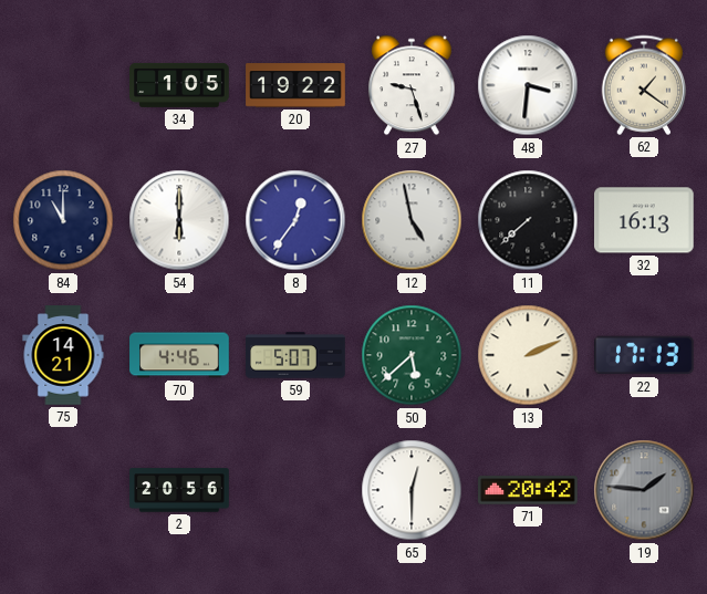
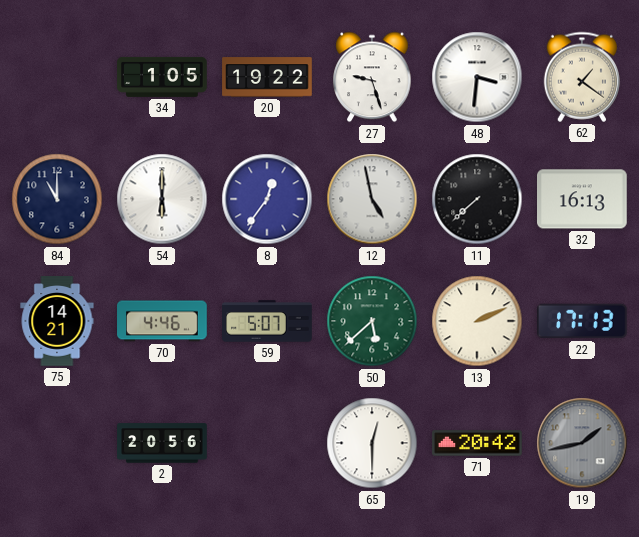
19: 1:46 -> 1:43
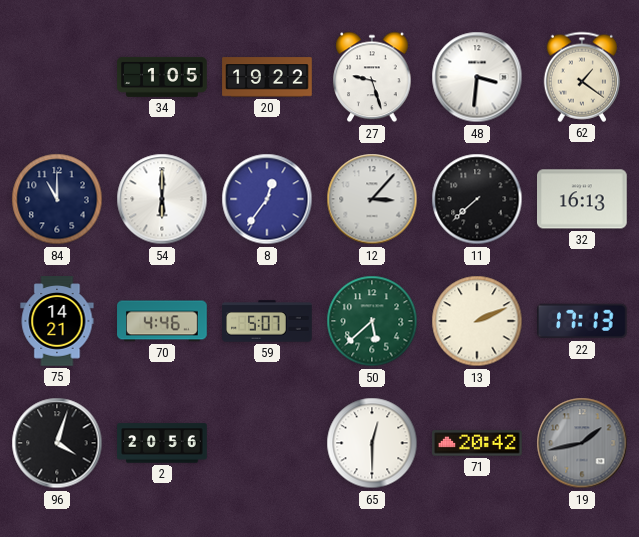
12: 4:58 -> 3:07
96: none -> 4:03
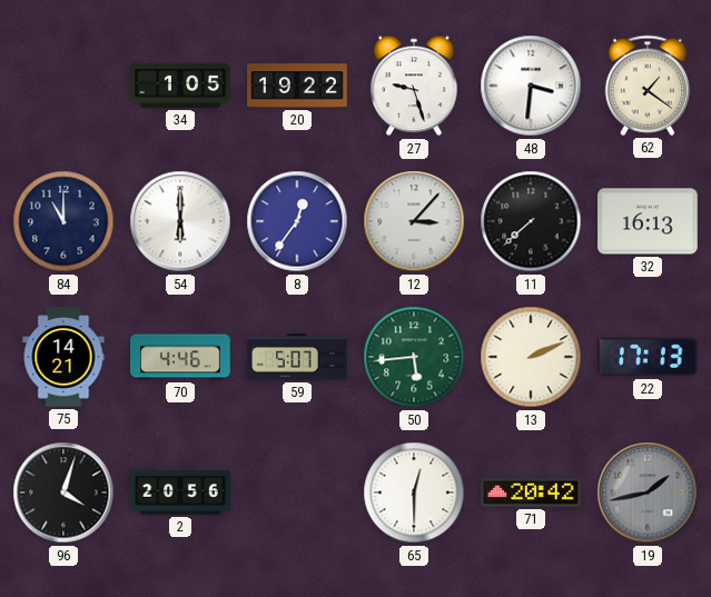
50: 5:38 -> 5:44
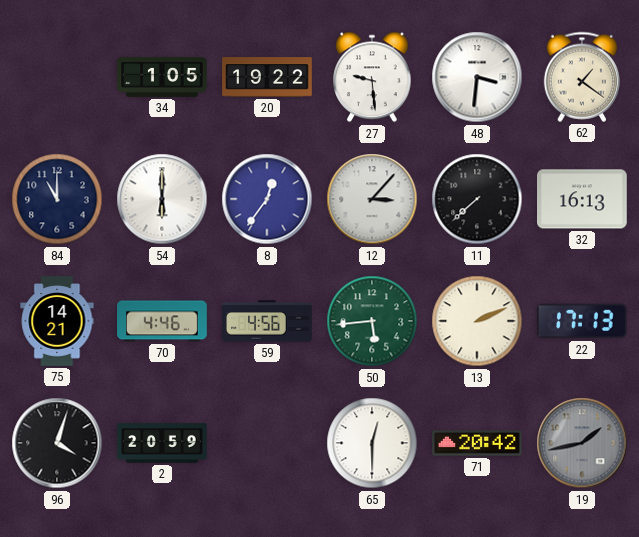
27: 9:27 -> 9:29
59: 5:07 -> 4:56
2: 20:56 -> 20:59
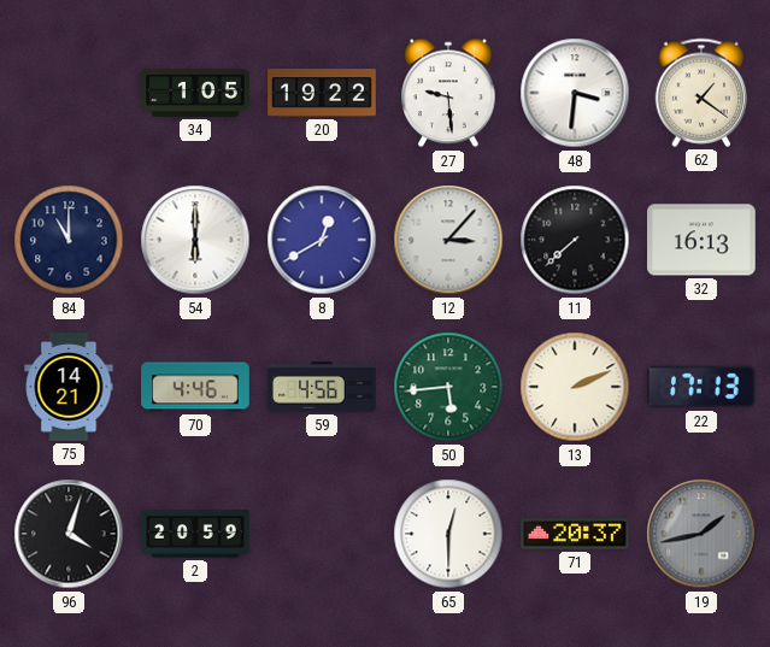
8: 12:36 -> 12:40
71: 20:42 -> 20:37
